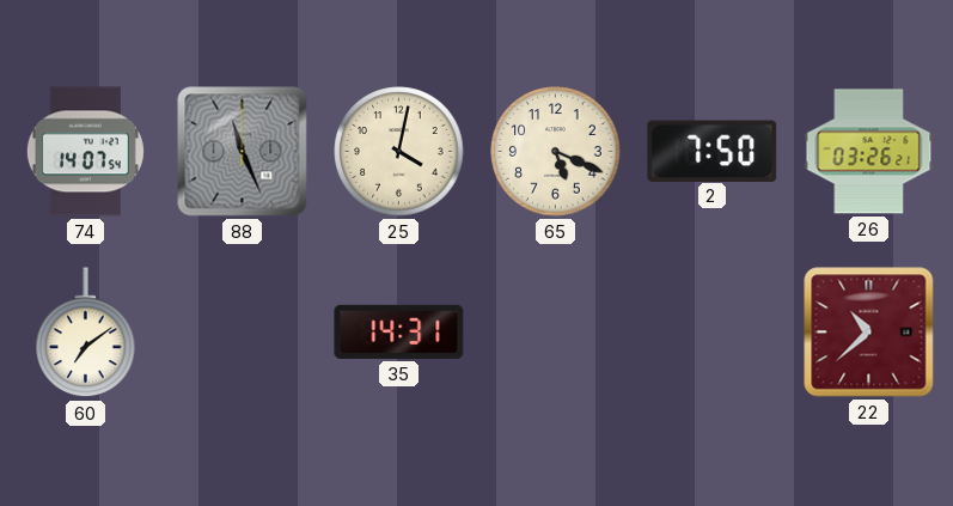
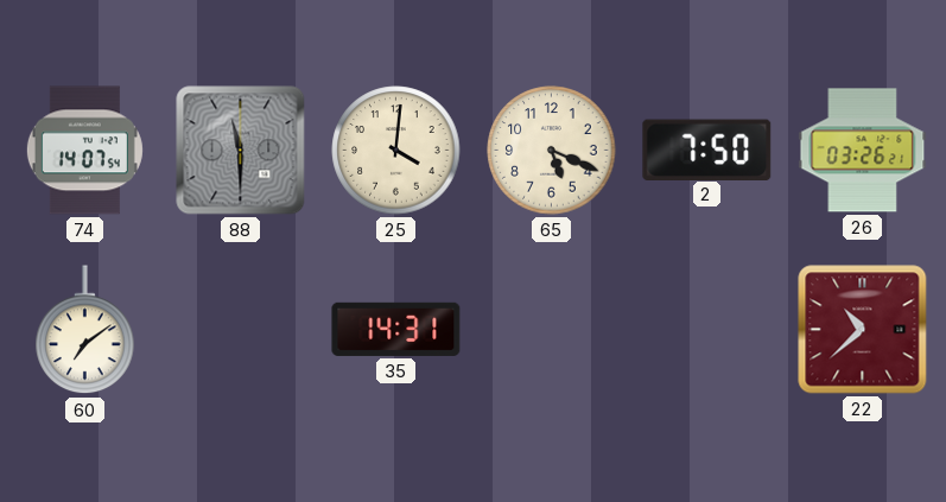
88: 11:26 -> 11:30
25: 4:02 -> 4:01
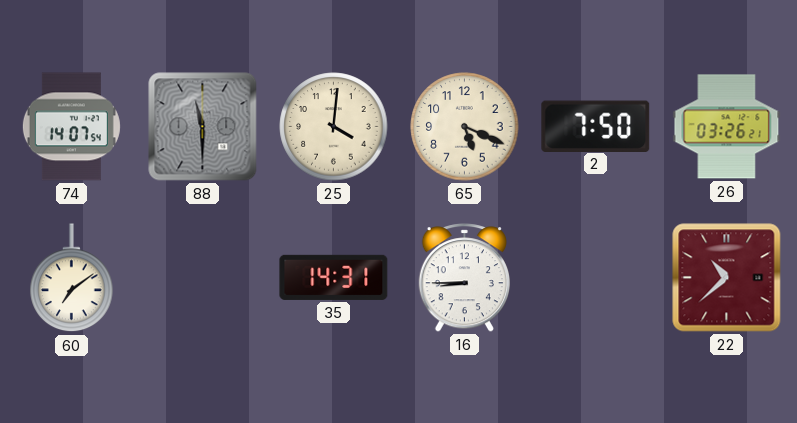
16: none -> 8:45
